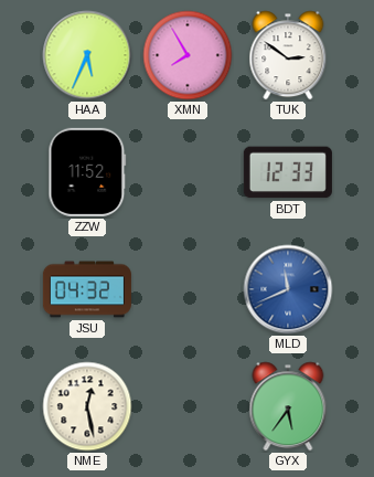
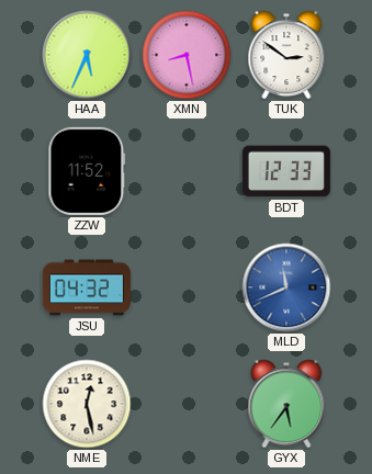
XMN: 7:55 -> 8:28
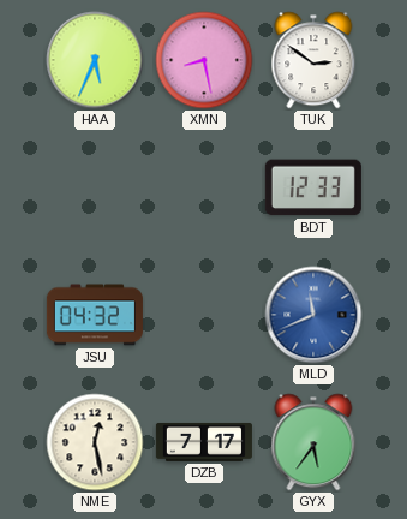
ZZW: 11:52 -> none
DZB: none -> 7:17
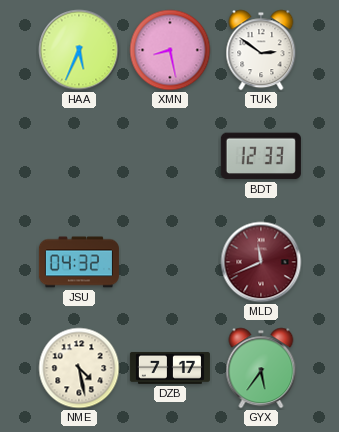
MLD dial: blue -> burgundy
NME: 12:28 -> 4:28
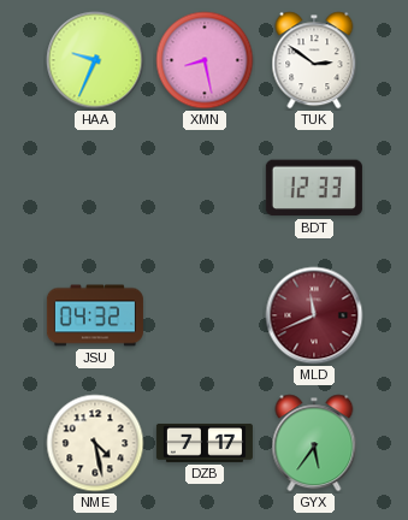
HAA: 5:34 -> 9:34
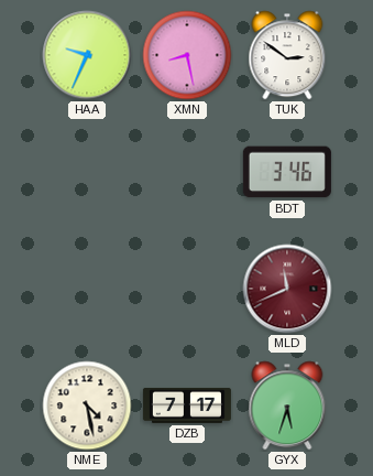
BDT: 12:33 -> 3:46
JSU: 04:32 -> none
GYX: 5:36 -> 5:33
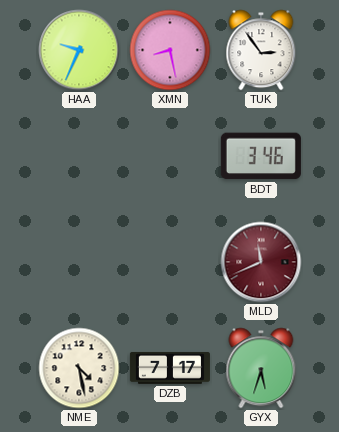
TUK: 2:51 -> 2:54
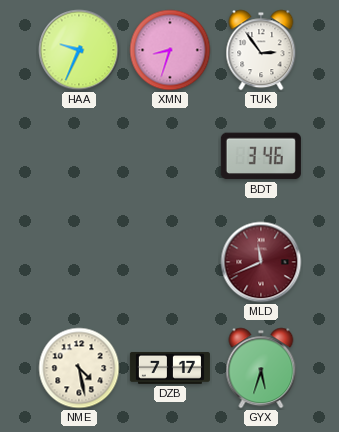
XMN: 8:28 -> 8:33
